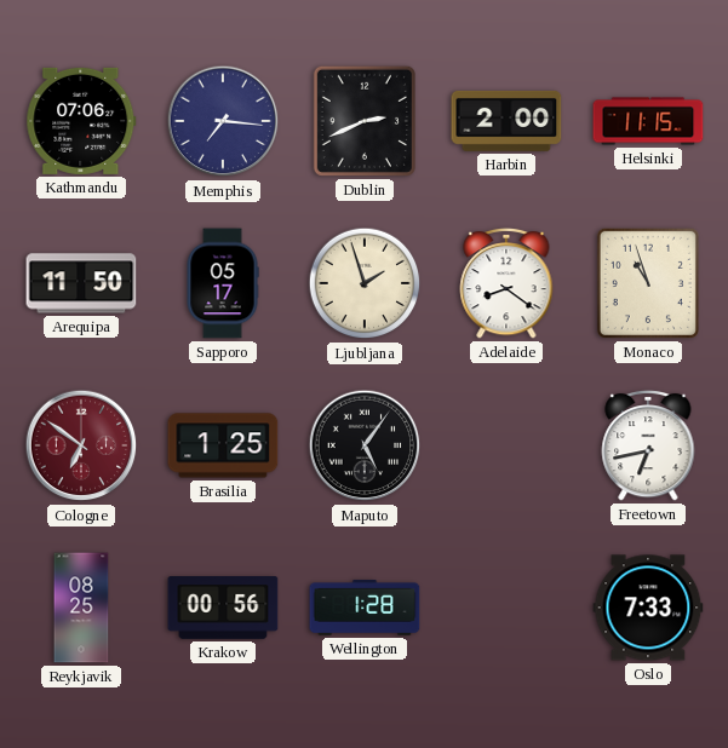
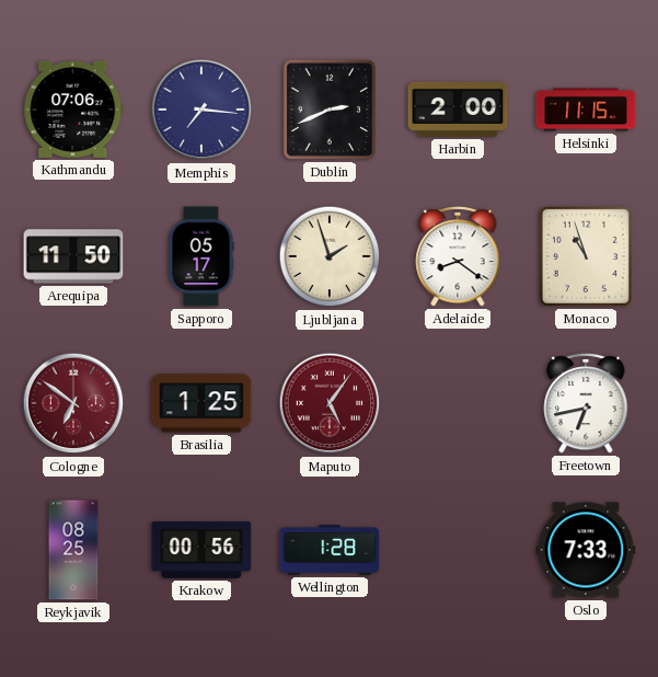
Maputo dial: black -> burgundy
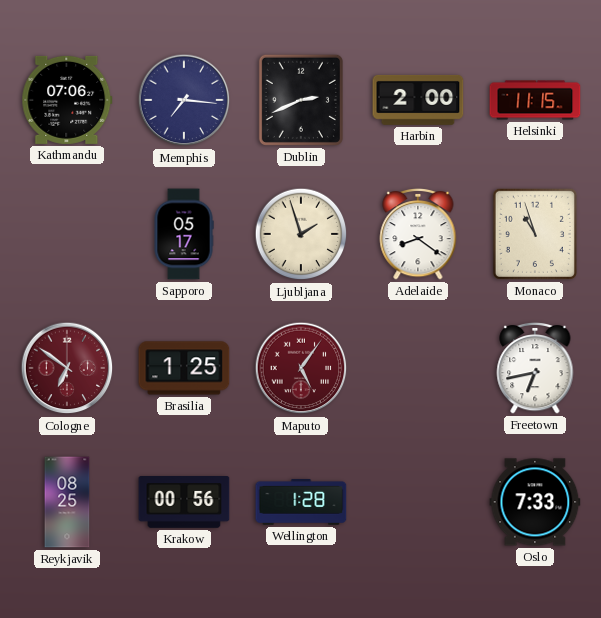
Arequipa: 11:50 -> none
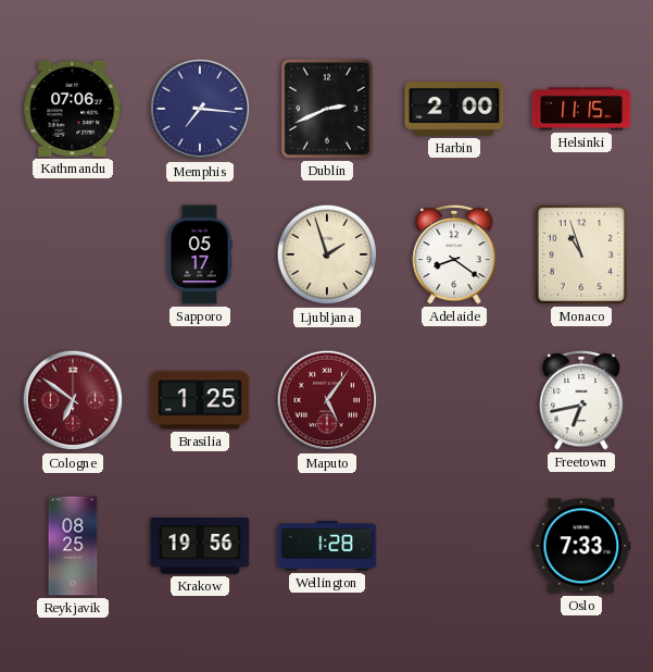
Krakow: 00:56 -> 19:56
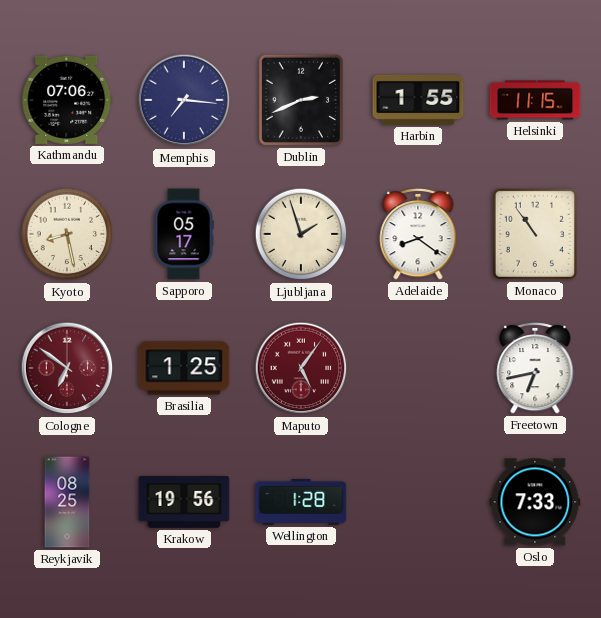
Harbin: 2:00 -> 1:55
Kyoto: none -> 8:28
Monaco: 10:57 -> 10:54
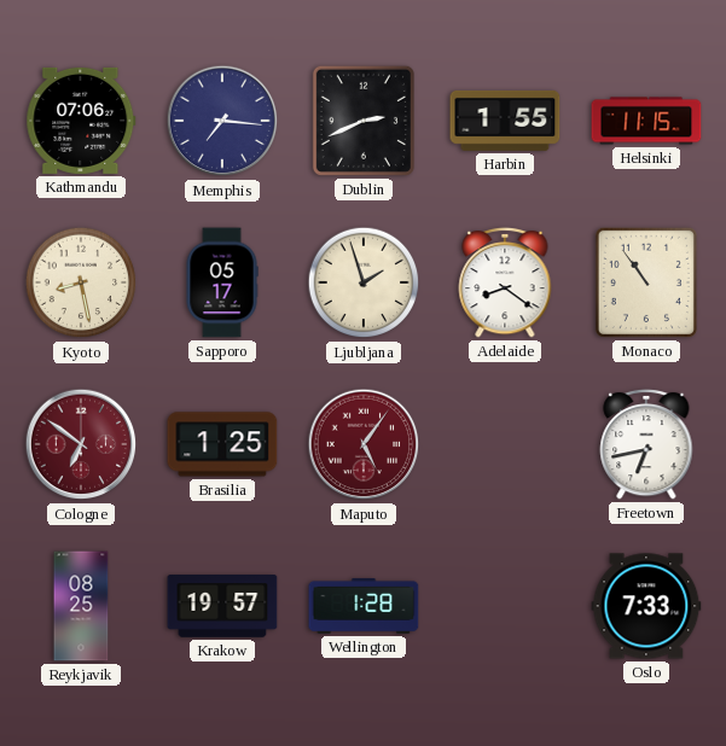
Krakow: 19:56 -> 19:57
